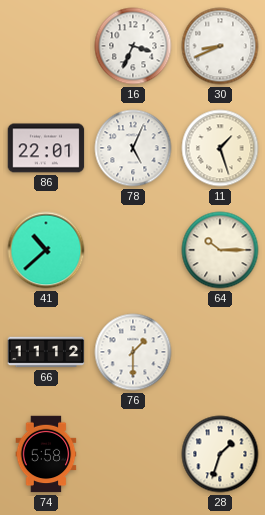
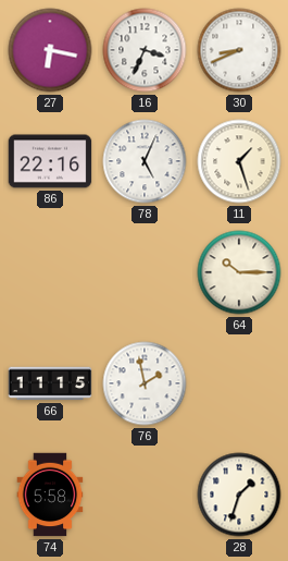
27: none -> 6:17
86: 22:01 -> 22:16
41: 10:38 -> none
66: 11:12 -> 11:15
76: 1:30 -> 1:58
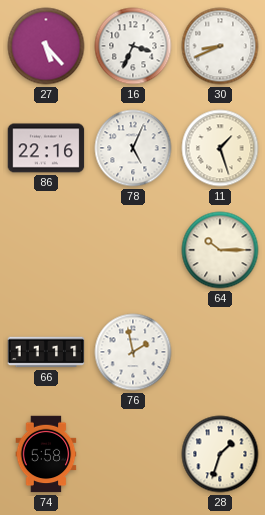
27: 6:17 -> 5:23
66: 11:15 -> 11:11
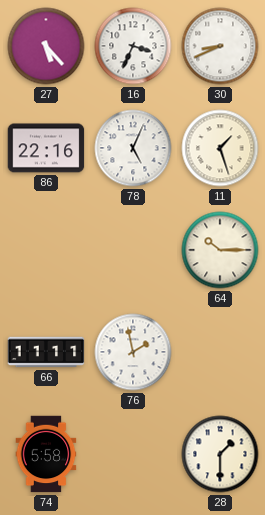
28: 1:33 -> 1:30
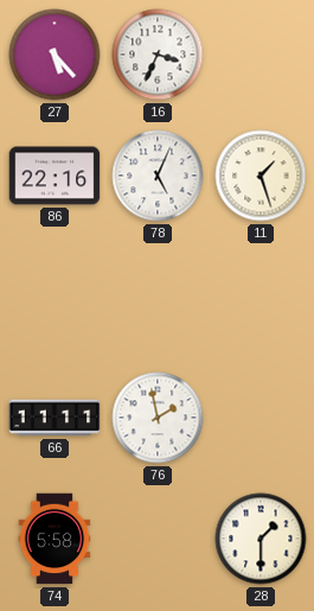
30: 8:41 -> none
64: 10:15 -> none
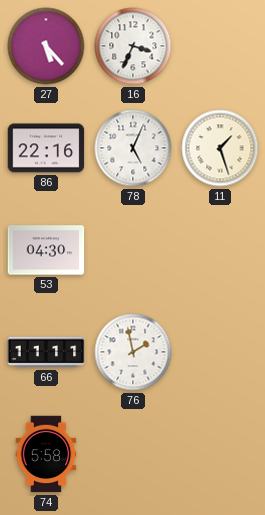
53: none -> 04:30
28: 1:30 -> none
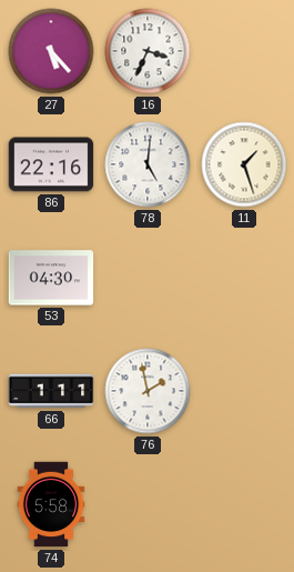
78: 5:04 -> 5:01
66: 11:11 -> 1:11
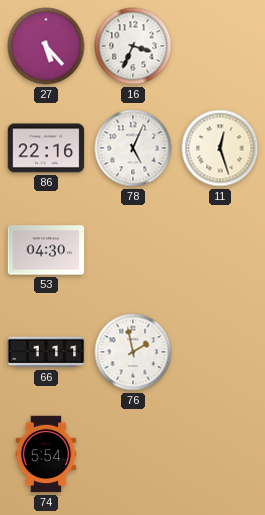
78: 5:01 -> 5:04
11: 1:27 -> 12:27
74: 5:58 -> 5:54
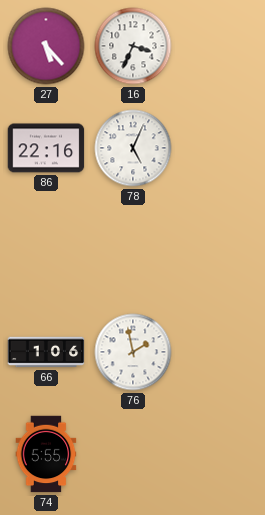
11: 12:27 -> none
53: 04:30 -> none
66: 1:11 -> 1:06
74: 5:54 -> 5:55
